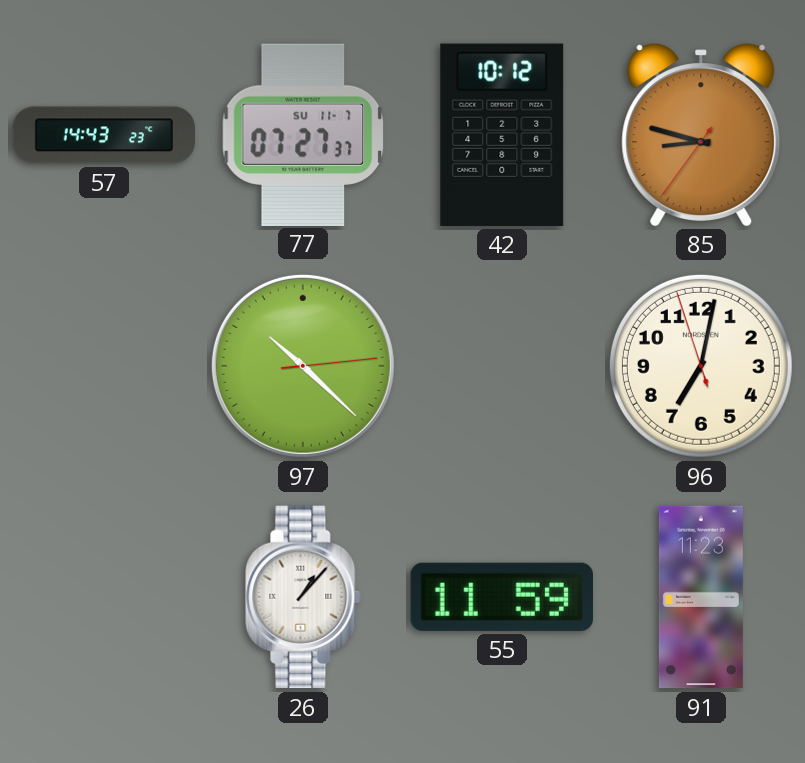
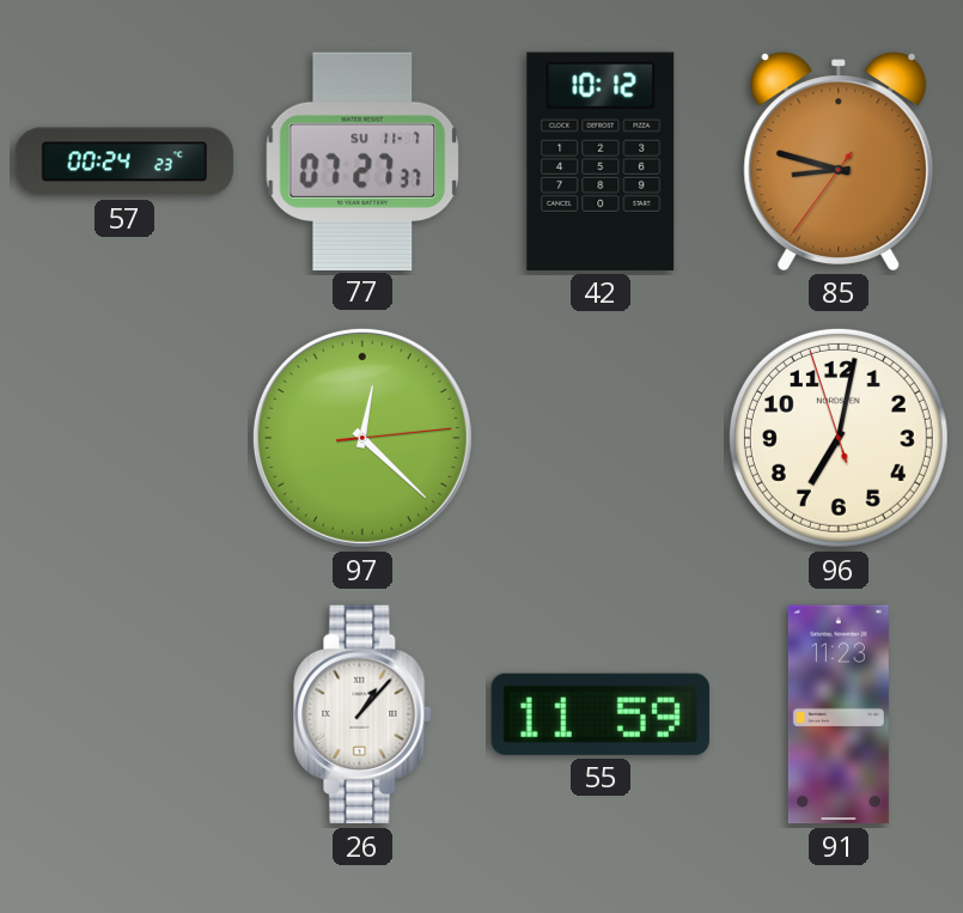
57: 14:43 -> 00:24
97: 10:22 -> 12:22
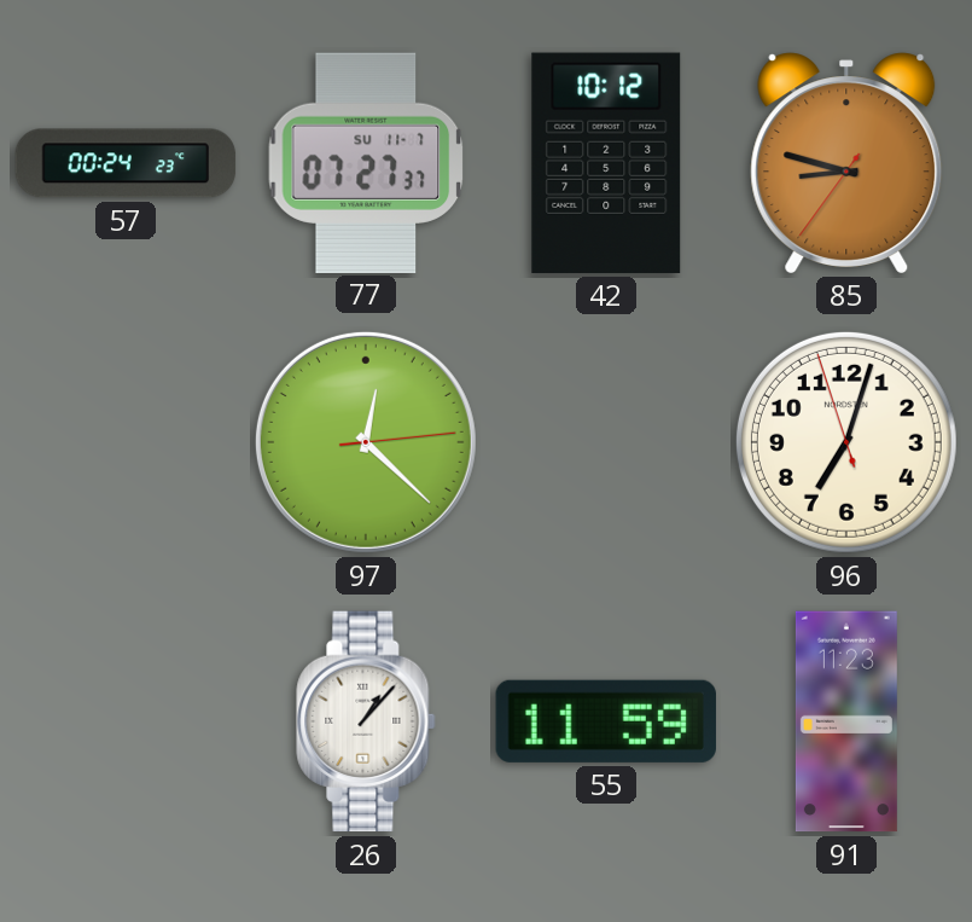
96: 7:01 -> 7:02
